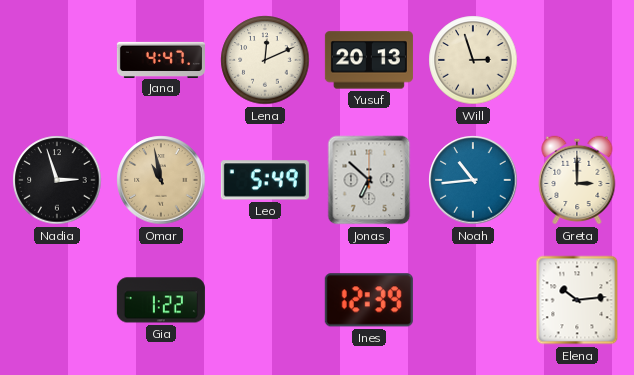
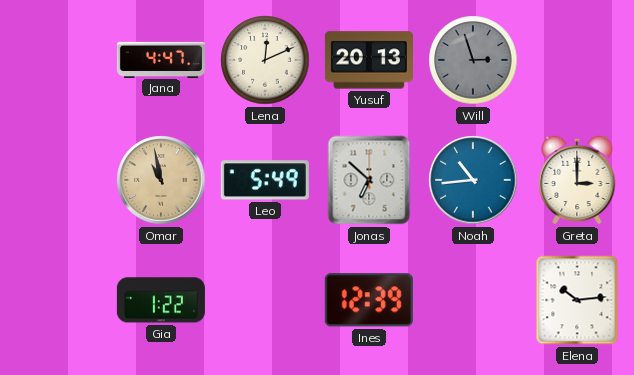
Will dial: cream -> grey
Nadia: 2:57 -> none
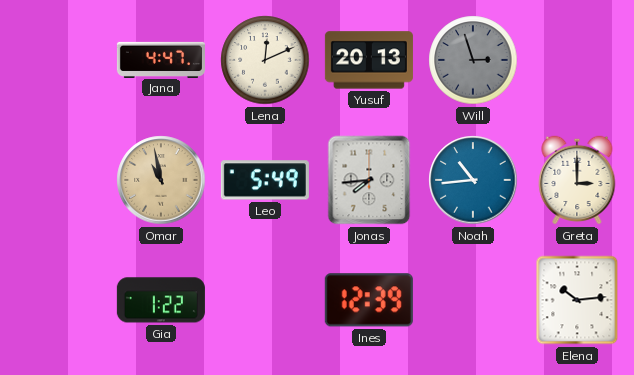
Jonas: 6:52 -> 7:44
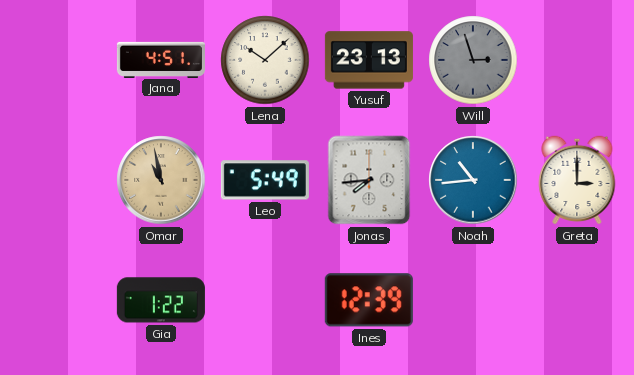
Jana: 4:47 -> 4:51
Lena: 12:11 -> 10:08
Yusuf: 20:13 -> 23:13
Elena: 10:14 -> none
